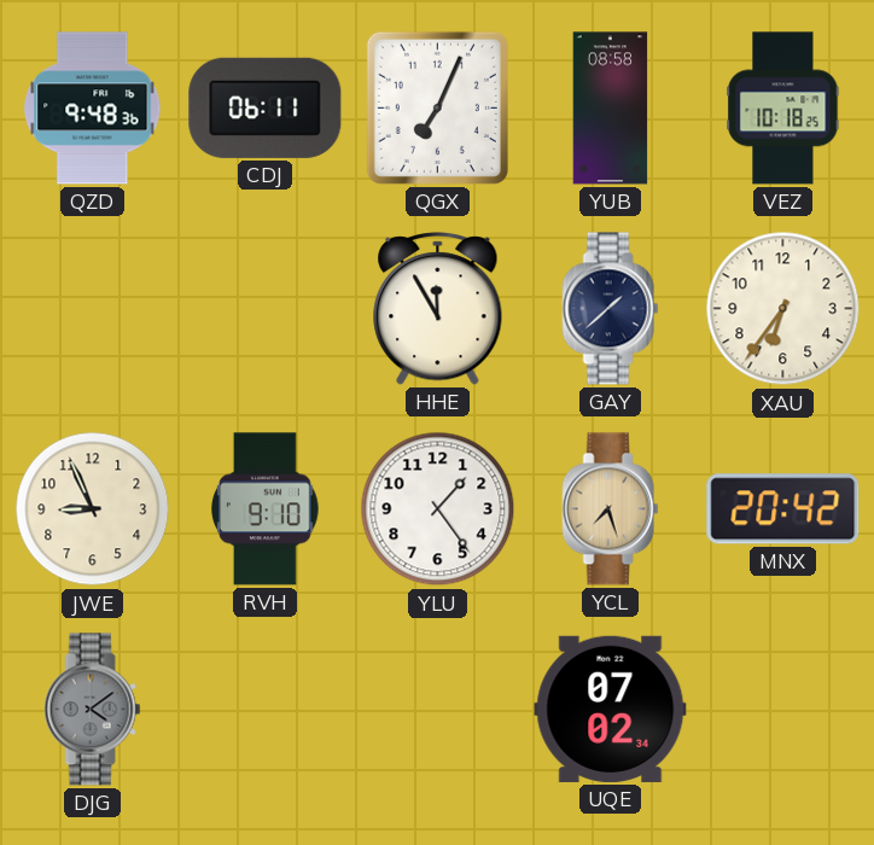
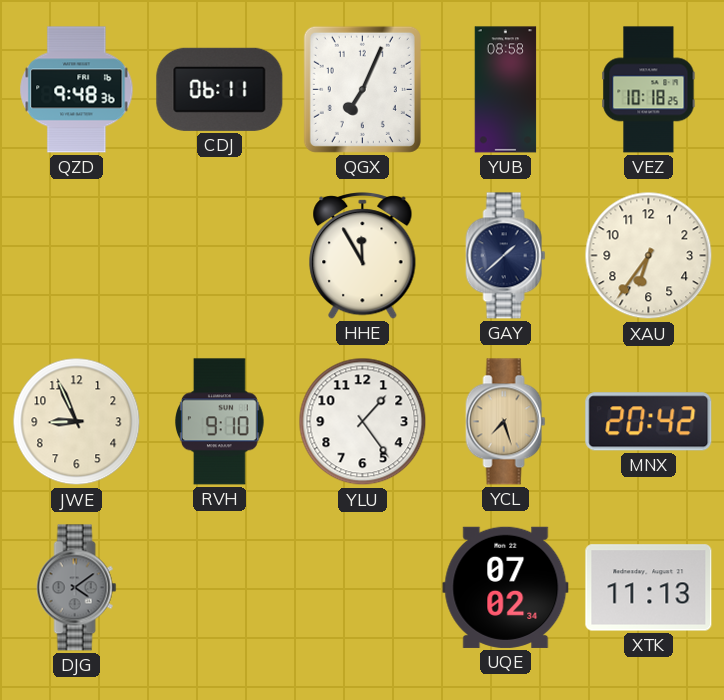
XTK: none -> 11:13
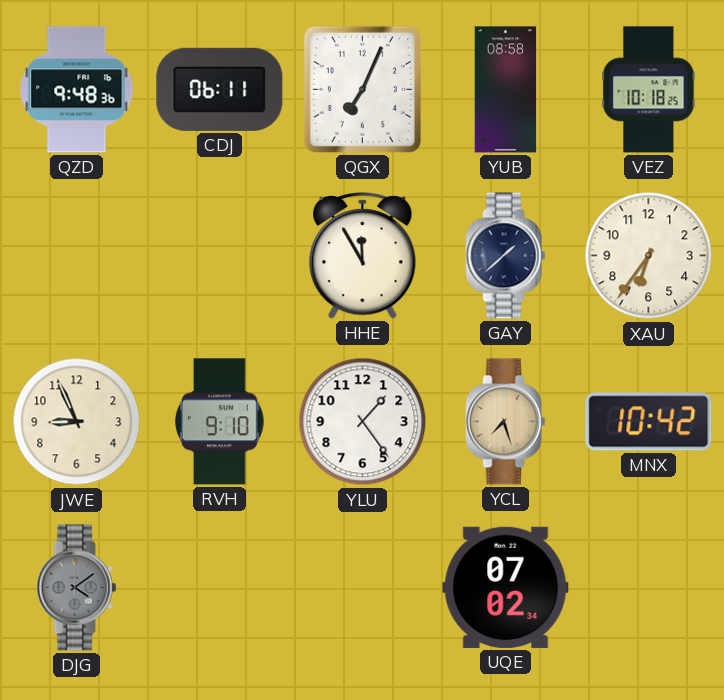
MNX: 20:42 -> 10:42
XTK: 11:13 -> none
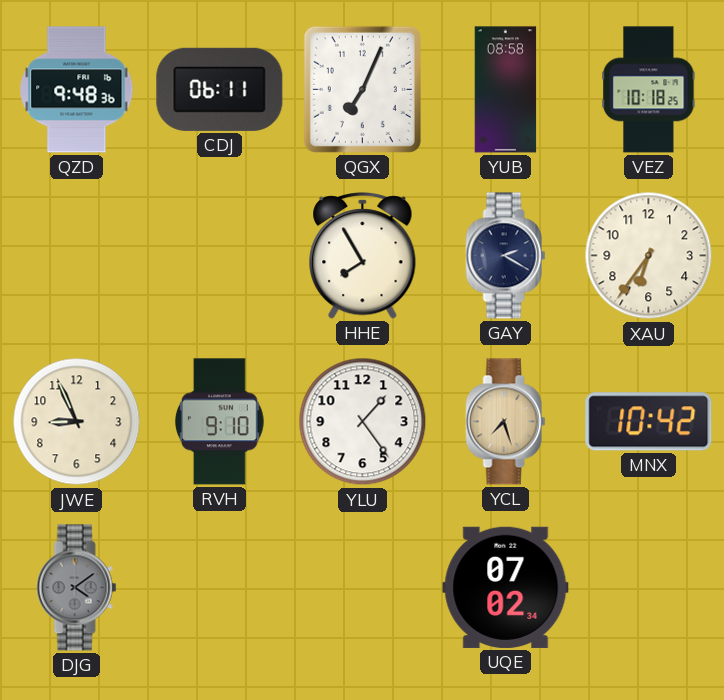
HHE: 11:55 -> 7:55
GAY: 1:38 -> 2:20
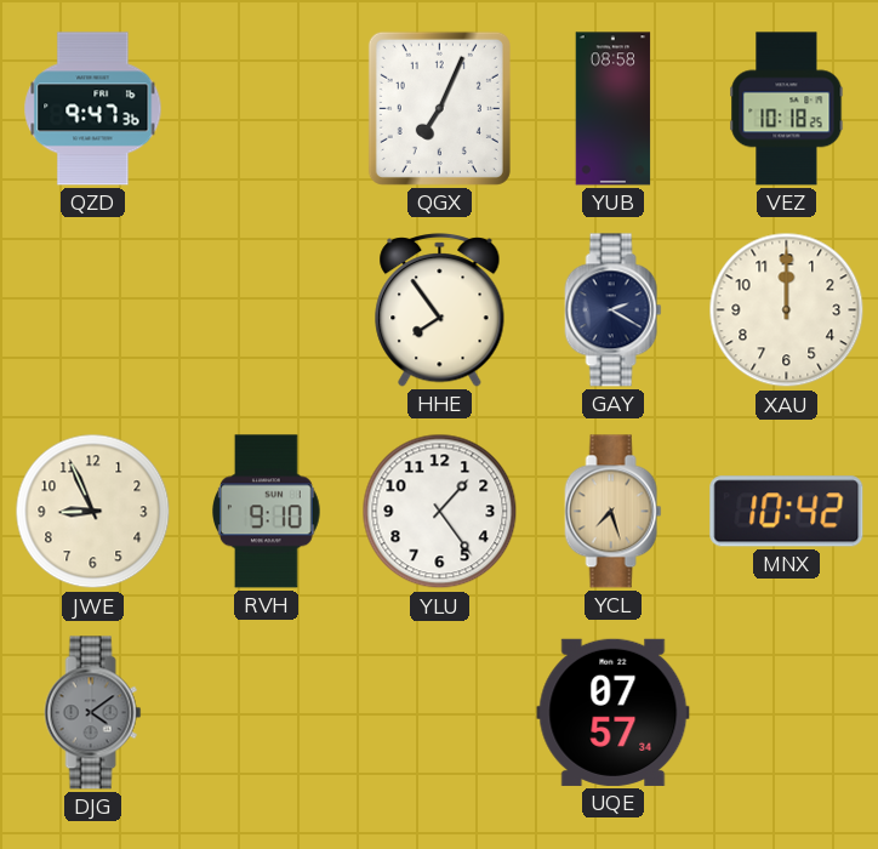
QZD: 9:48 -> 9:47
CDJ: 06:11 -> none
HHE: 7:55 -> 7:54
XAU: 6:36 -> 12:00
UQE: 07:02 -> 07:57
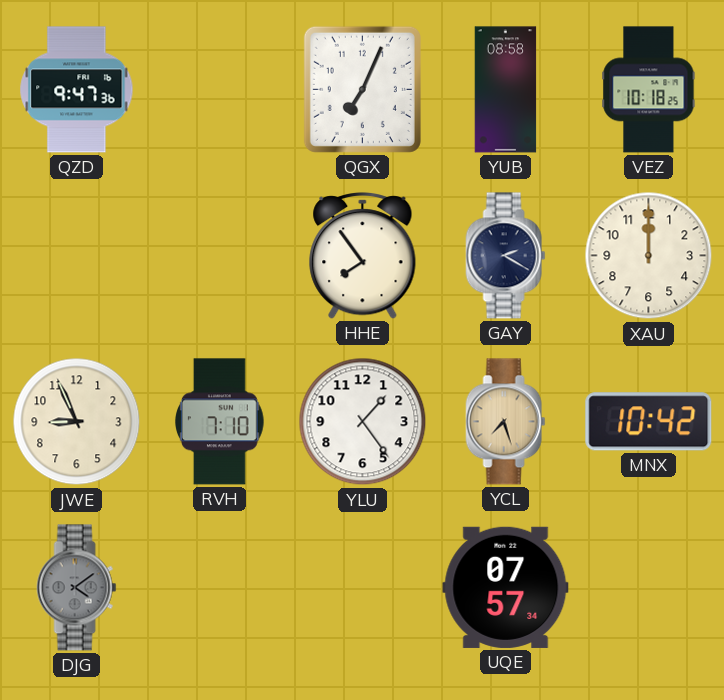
RVH: 9:10 -> 7:10
